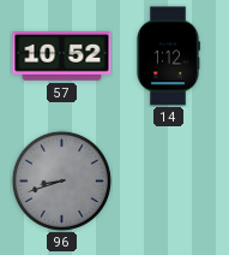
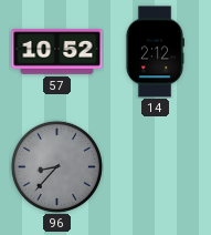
14: 1:12 -> 2:12
96: 8:42 -> 8:37
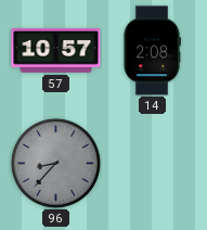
57: 10:52 -> 10:57
14: 2:12 -> 2:08
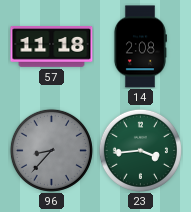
57: 10:57 -> 11:18
23: none -> 3:44
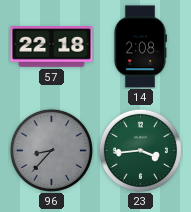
57: 11:18 -> 22:18
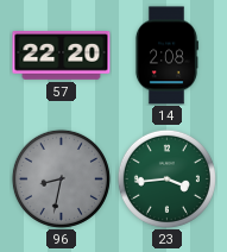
57: 22:18 -> 22:20
96: 8:37 -> 8:32
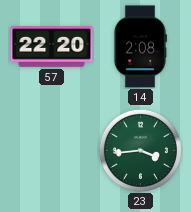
96: 8:32 -> none
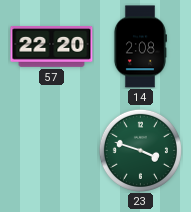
23: 3:44 -> 3:48
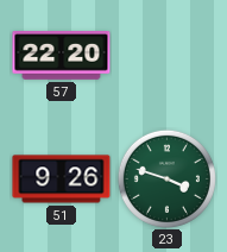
14: 2:08 -> none
51: none -> 9:26
